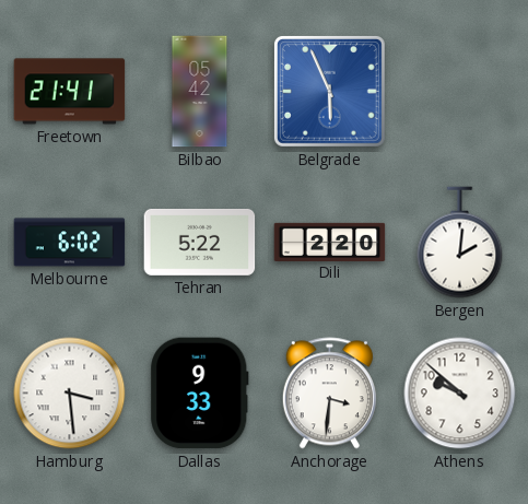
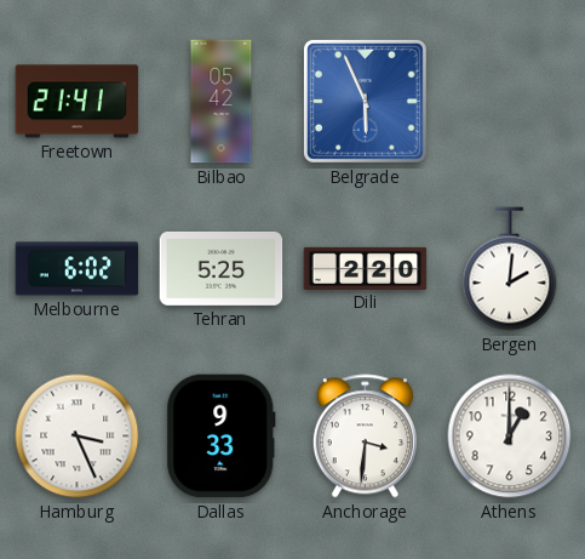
Tehran: 5:22 -> 5:25
Hamburg: 3:29 -> 3:26
Athens: 9:52 -> 1:00
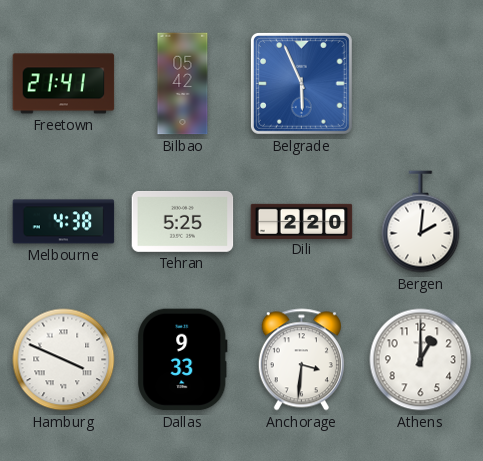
Melbourne: 6:02 -> 4:38
Hamburg: 3:26 -> 3:49
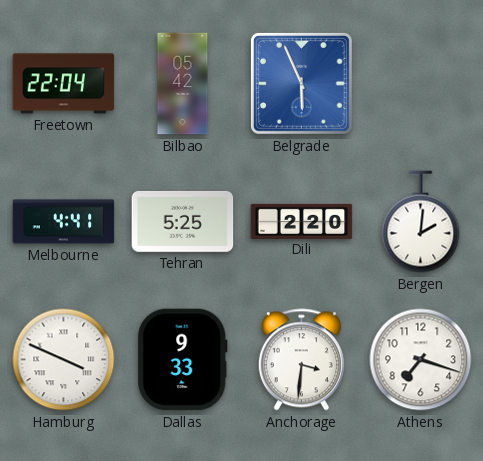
Freetown: 21:41 -> 22:04
Melbourne: 4:38 -> 4:41
Athens: 1:00 -> 7:18
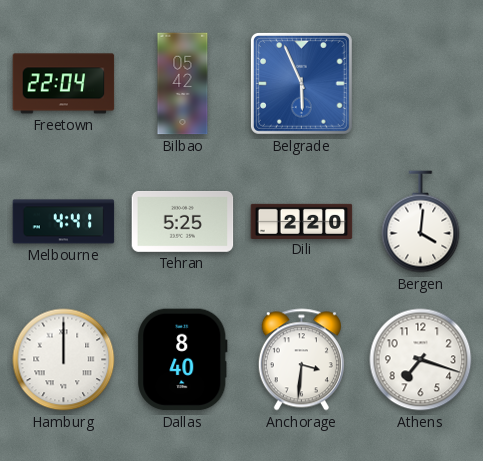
Bergen: 2:01 -> 4:01
Hamburg: 3:49 -> 12:00
Dallas: 9:33 -> 8:40
